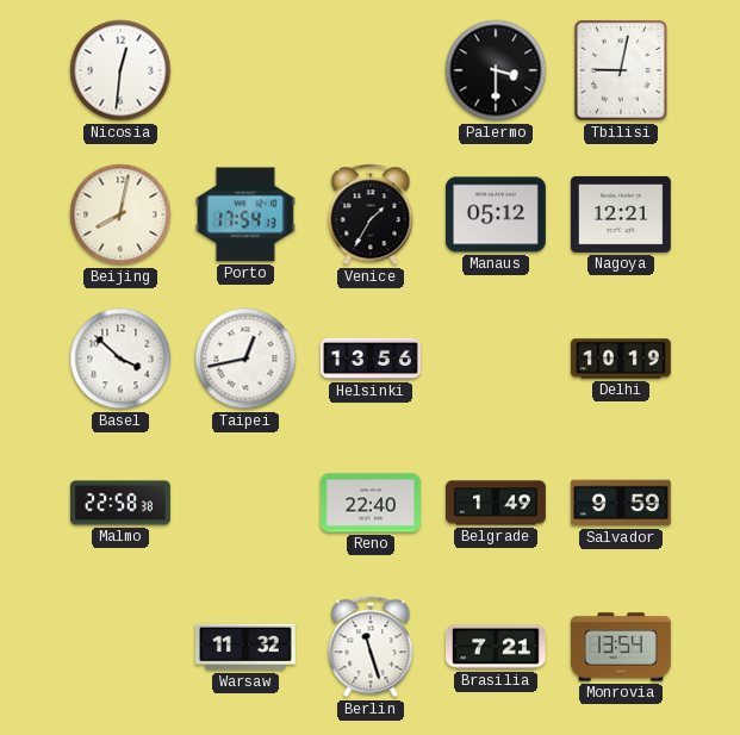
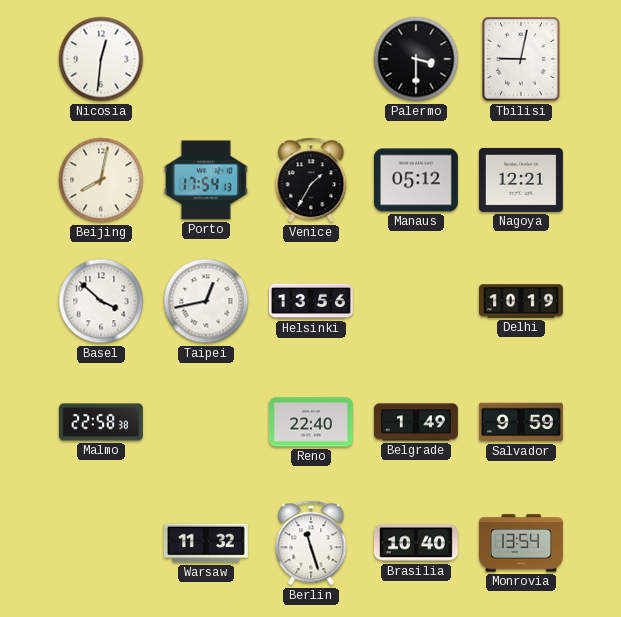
Brasilia: 7:21 -> 10:40
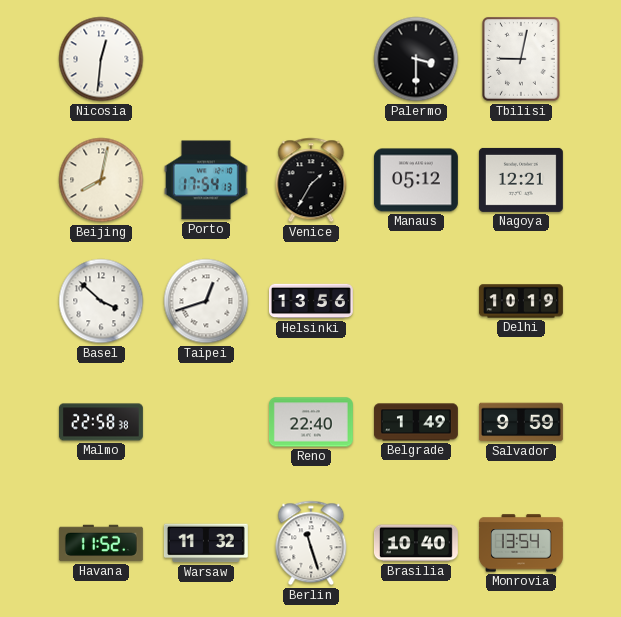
Taipei: 12:43 -> 12:42
Havana: none -> 11:52
